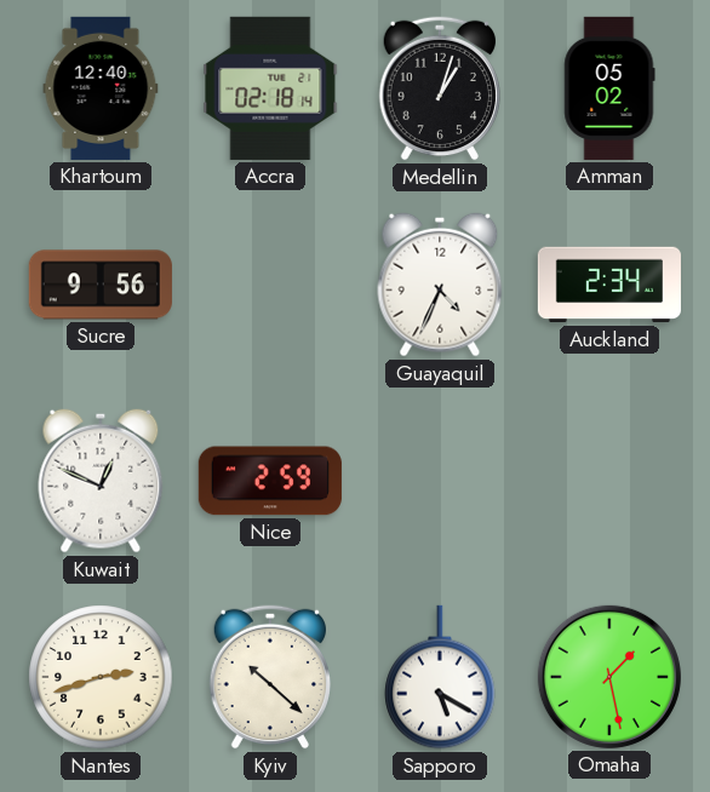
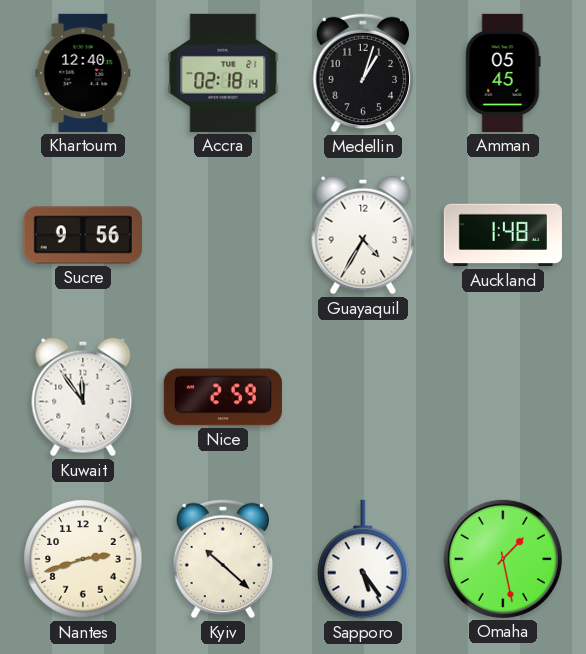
Amman: 05:02 -> 05:45
Guayaquil: 4:34 -> 4:35
Auckland: 2:34 -> 1:48
Kuwait: 12:49 -> 11:54
Sapporo: 5:20 -> 5:24
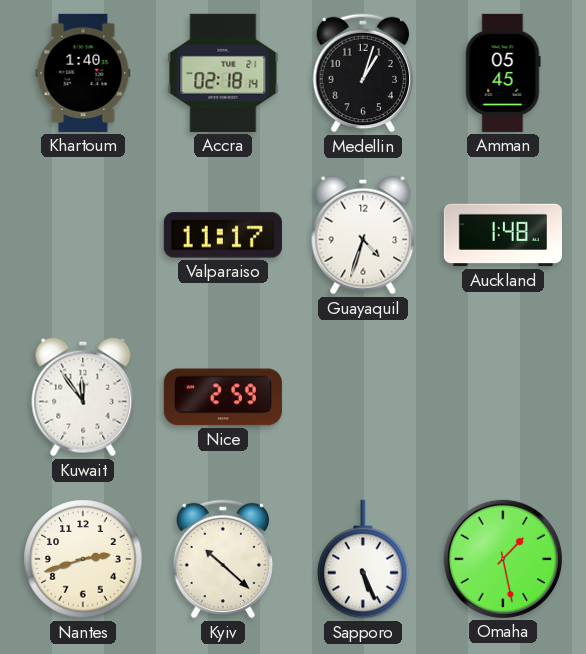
Khartoum: 12:40 -> 1:40
Sucre: 9:56 -> none
Valparaiso: none -> 11:17
Guayaquil: 4:35 -> 4:33
Sapporo: 5:24 -> 5:26
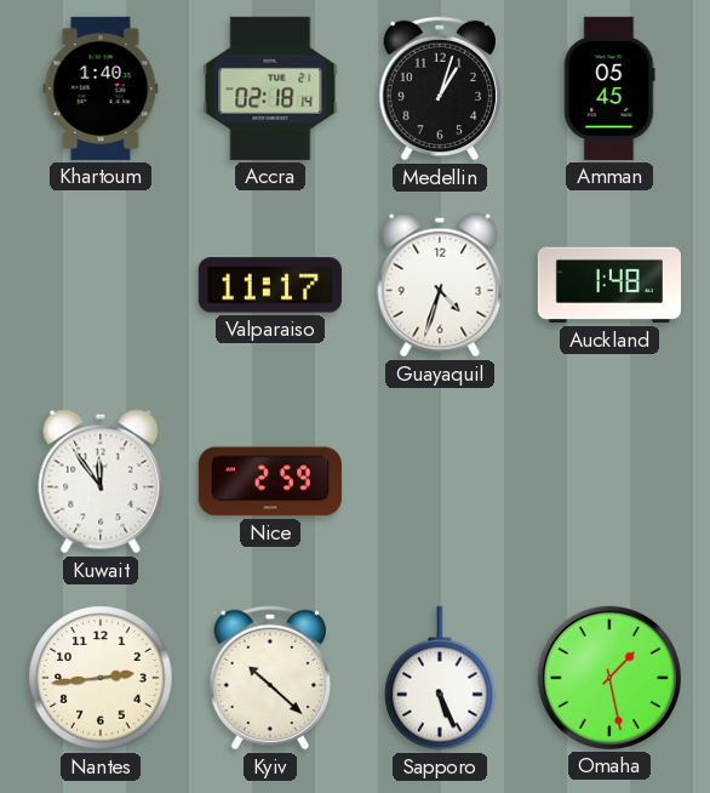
Nantes: 2:42 -> 2:44
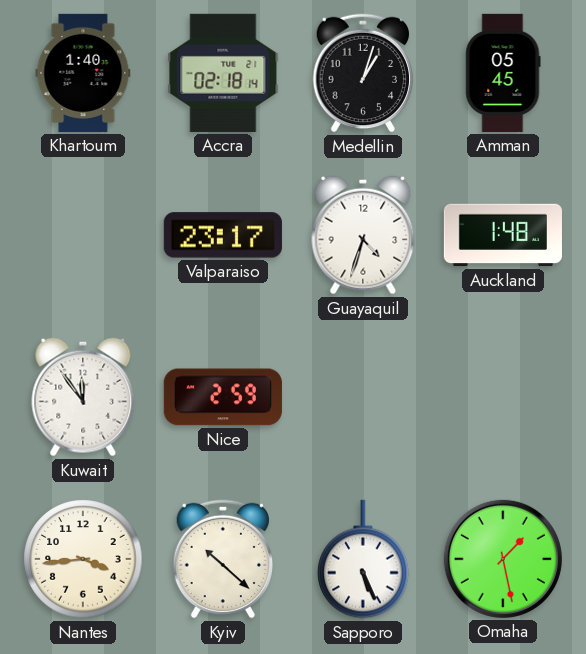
Valparaiso: 11:17 -> 23:17
Nantes: 2:44 -> 3:44
